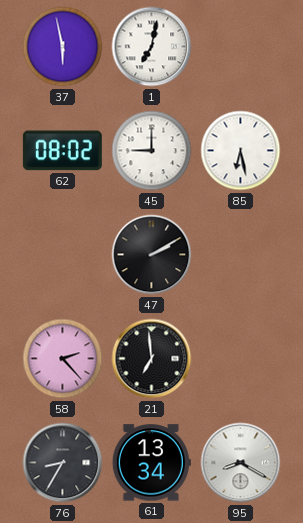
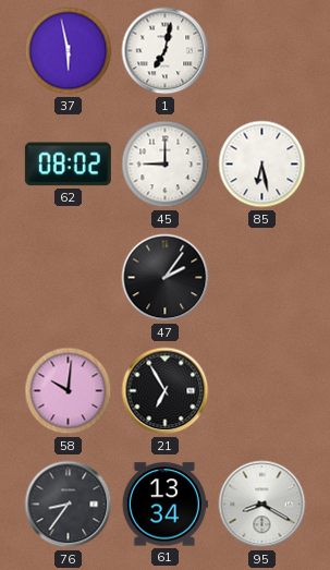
47: 2:10 -> 2:06
58: 2:23 -> 10:01
21: 6:59 -> 6:55
76: 8:35 -> 8:36
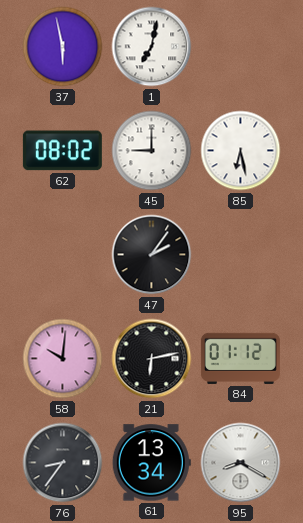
21: 6:55 -> 6:13
84: none -> 01:12
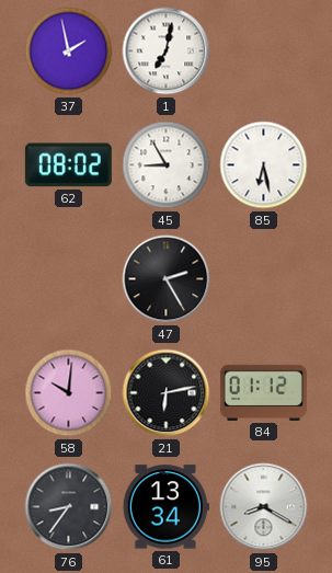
37: 5:58 -> 1:58
45: 9:00 -> 8:55
47: 2:06 -> 2:25
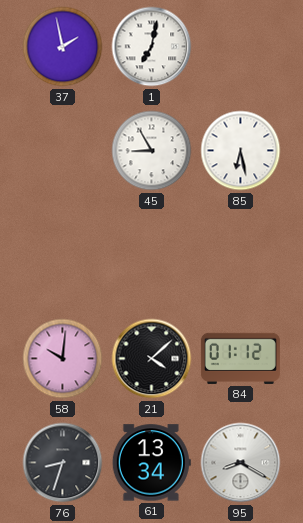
62: 08:02 -> none
47: 2:25 -> none
21: 6:13 -> 4:08
76: 8:36 -> 8:33
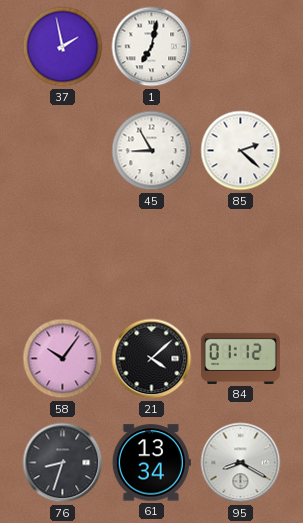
85: 6:28 -> 2:22
58: 10:01 -> 10:06
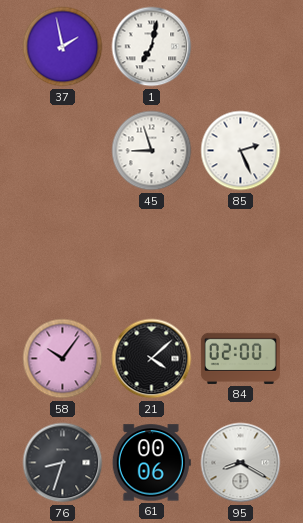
45: 8:55 -> 8:57
85: 2:22 -> 2:26
84: 01:12 -> 02:00
61: 13:34 -> 00:06
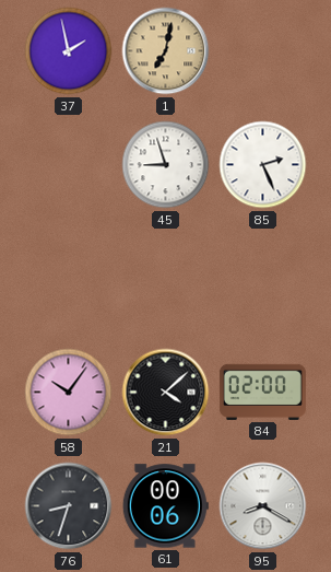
1 dial: white -> champagne
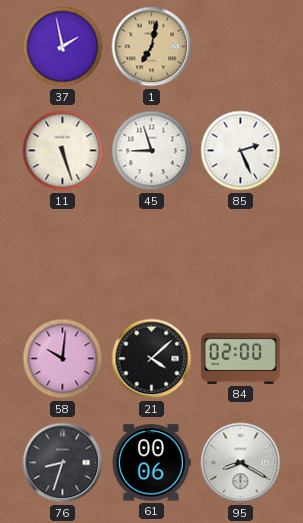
11: none -> 5:27
58: 10:06 -> 10:01
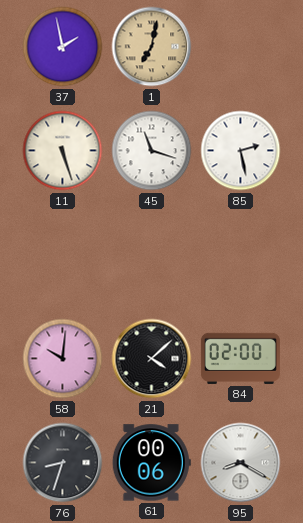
45: 8:57 -> 11:18
85: 2:26 -> 2:28
